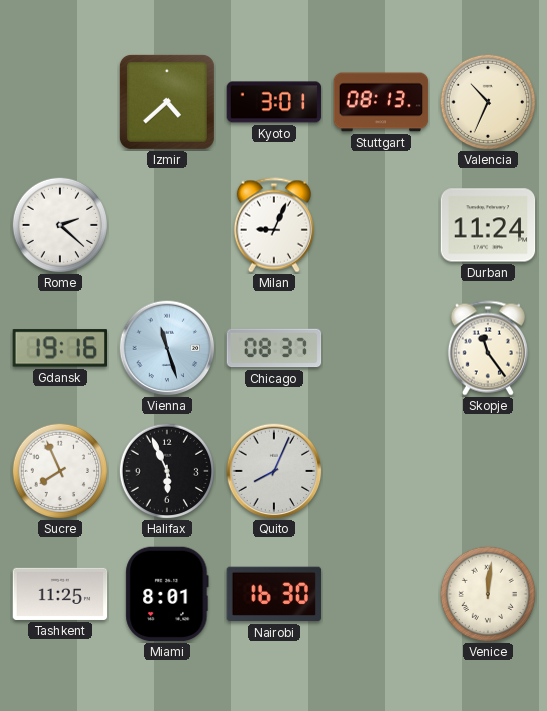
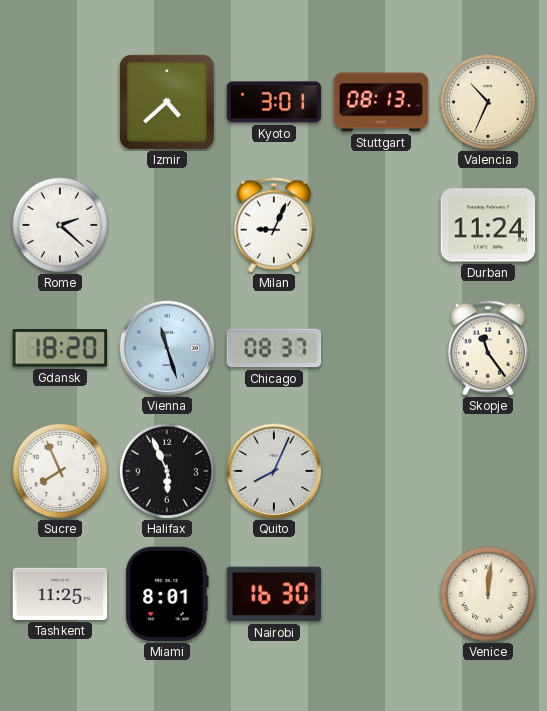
Gdansk: 19:16 -> 18:20
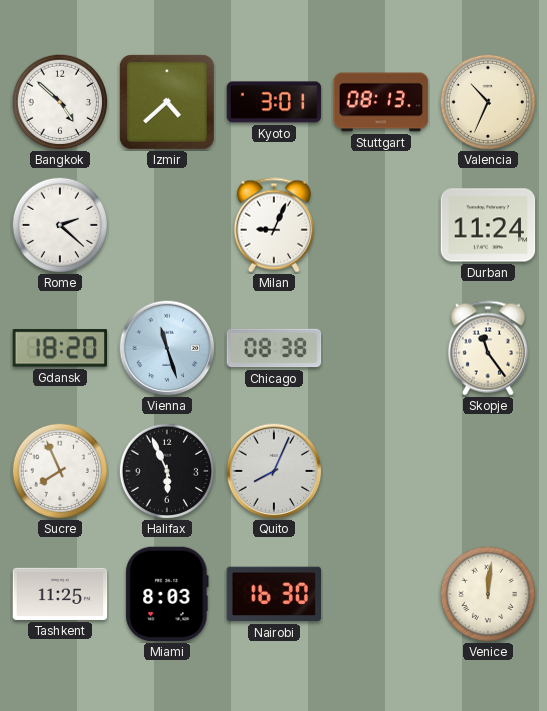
Bangkok: none -> 4:52
Chicago: 08:37 -> 08:38
Miami: 8:01 -> 8:03
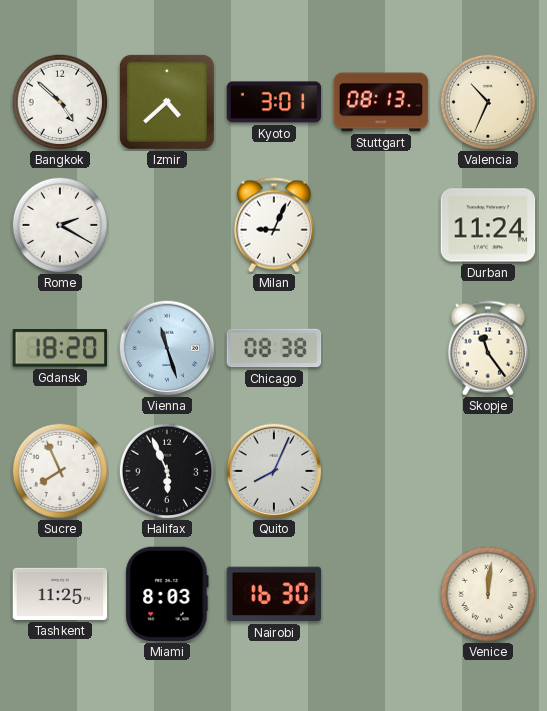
Rome: 2:22 -> 2:20
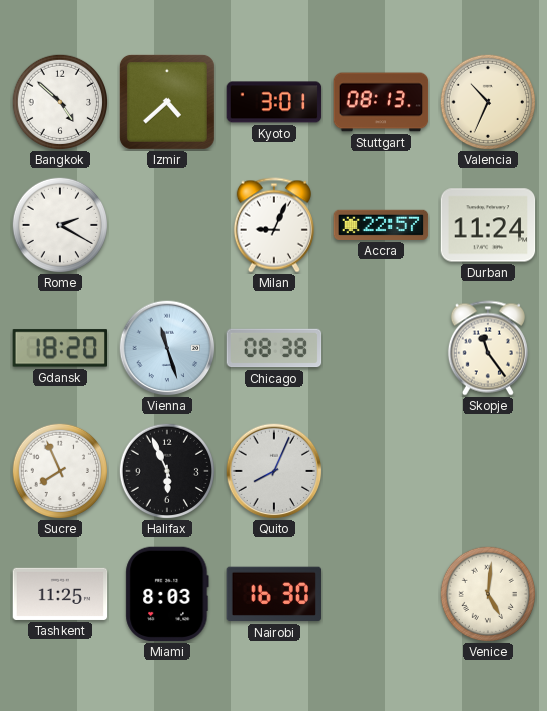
Accra: none -> 22:57
Venice: 12:01 -> 5:01
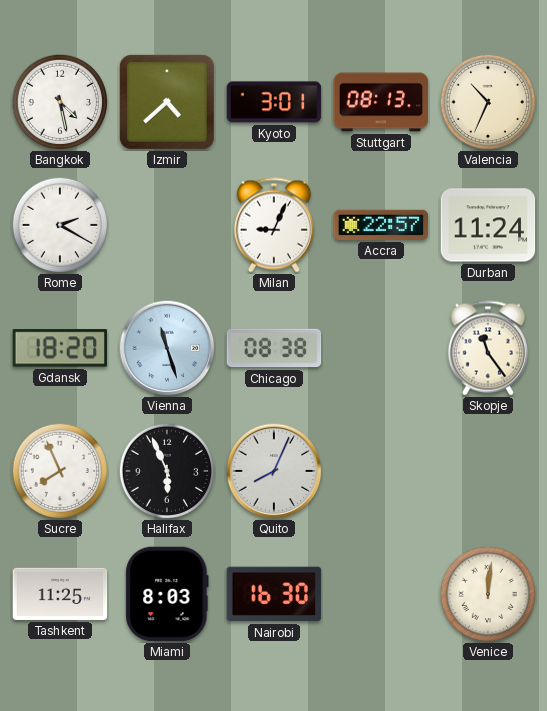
Bangkok: 4:52 -> 4:28
Venice: 5:01 -> 12:01
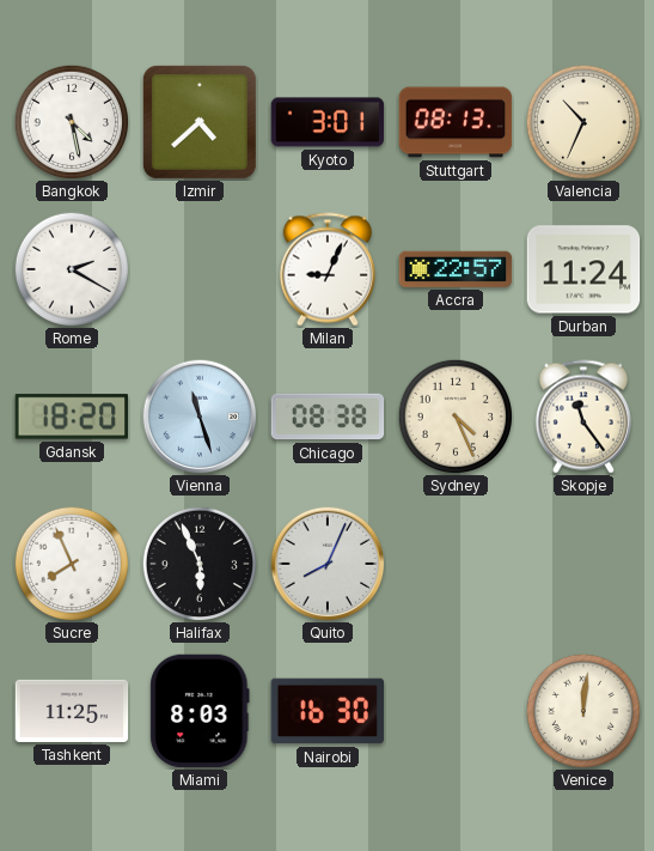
Sydney: none -> 4:26
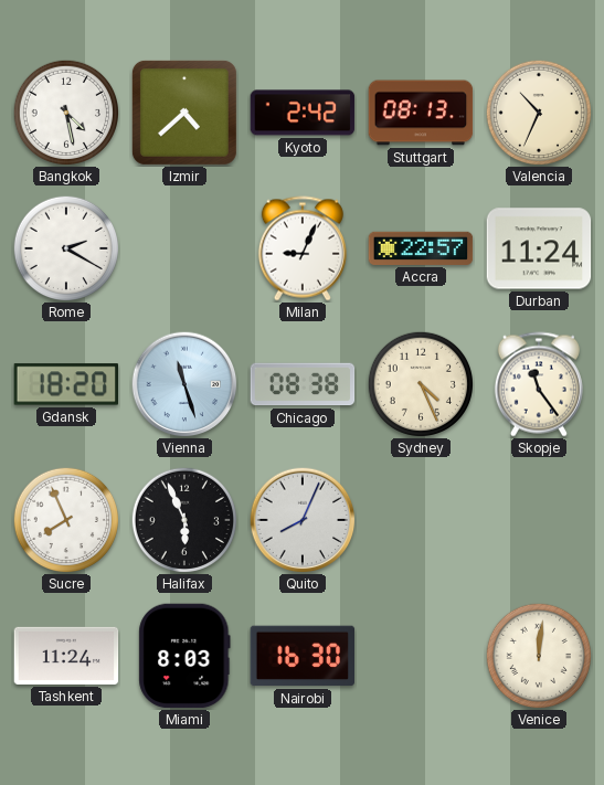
Kyoto: 3:01 -> 2:42
Tashkent: 11:25 -> 11:24
